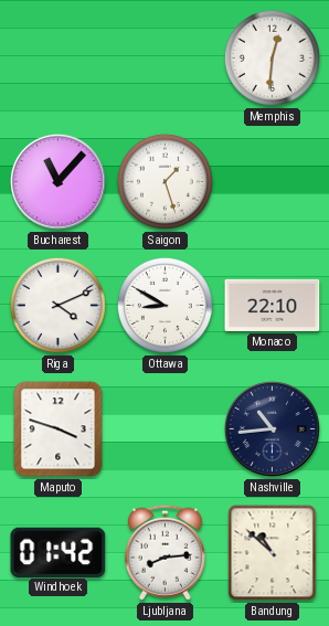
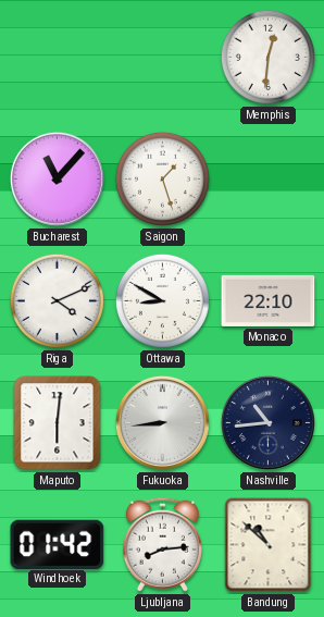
Maputo: 3:48 -> 6:01
Fukuoka: none -> 8:44
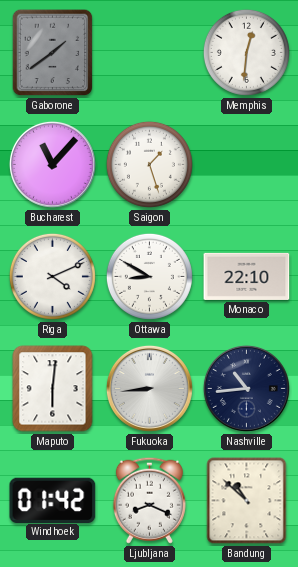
Gaborone: none -> 1:39
Ljubljana: 8:14 -> 8:19
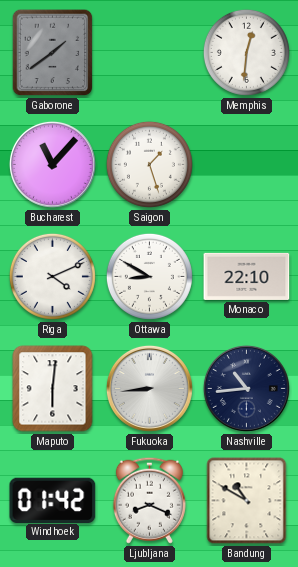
Bandung: 10:52 -> 10:50
